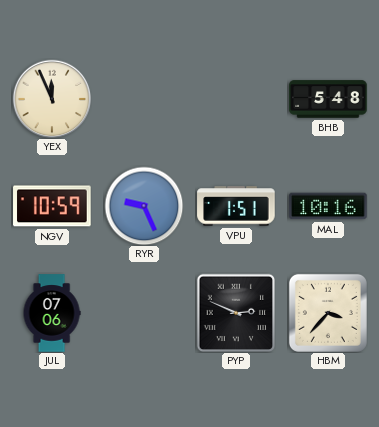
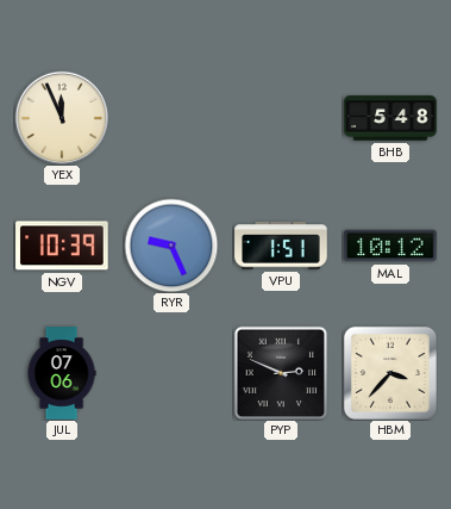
NGV: 10:59 -> 10:39
MAL: 10:16 -> 10:12
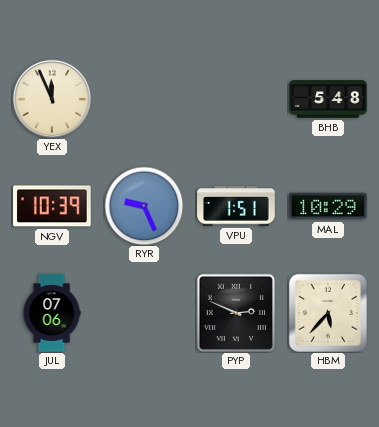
MAL: 10:12 -> 10:29
HBM: 3:37 -> 5:37
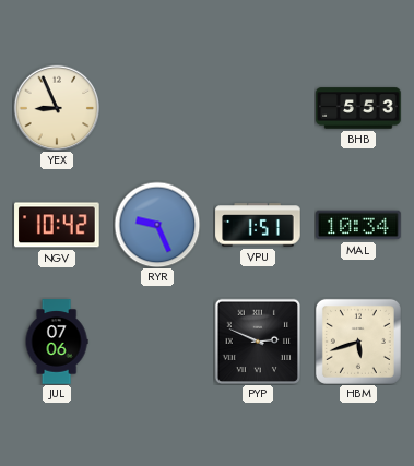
YEX: 11:56 -> 8:56
BHB: 5:48 -> 5:53
NGV: 10:39 -> 10:42
MAL: 10:29 -> 10:34
HBM: 5:37 -> 5:42
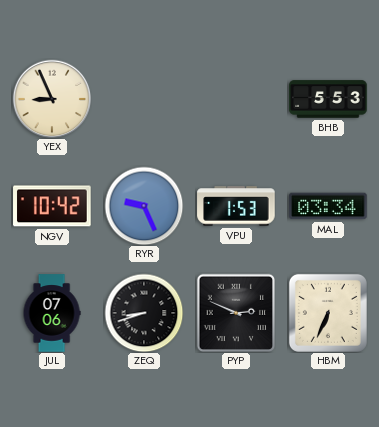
VPU: 1:51 -> 1:53
MAL: 10:34 -> 03:34
ZEQ: none -> 8:42
HBM: 5:42 -> 6:34
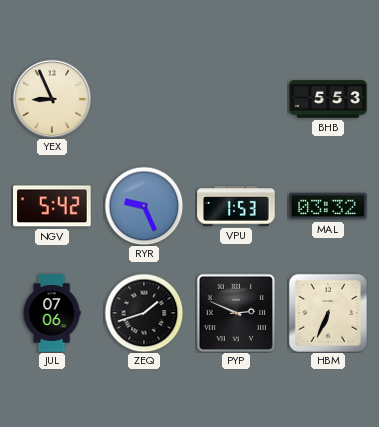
NGV: 10:42 -> 5:42
MAL: 03:34 -> 03:32
ZEQ: 8:42 -> 1:42
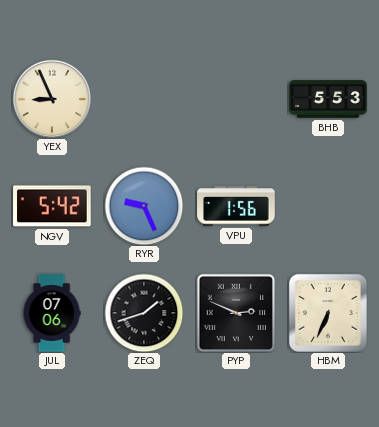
VPU: 1:53 -> 1:56
MAL: 03:32 -> none
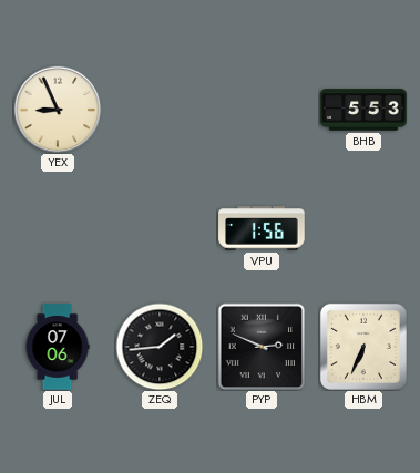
NGV: 5:42 -> none
RYR: 9:26 -> none
ZEQ: 1:42 -> 1:44
